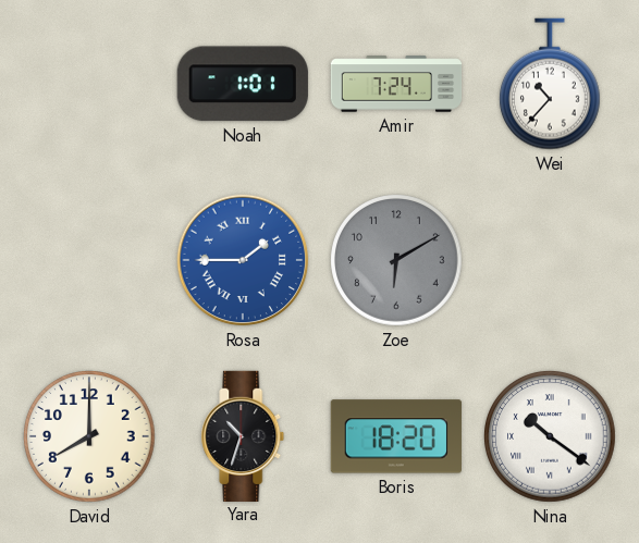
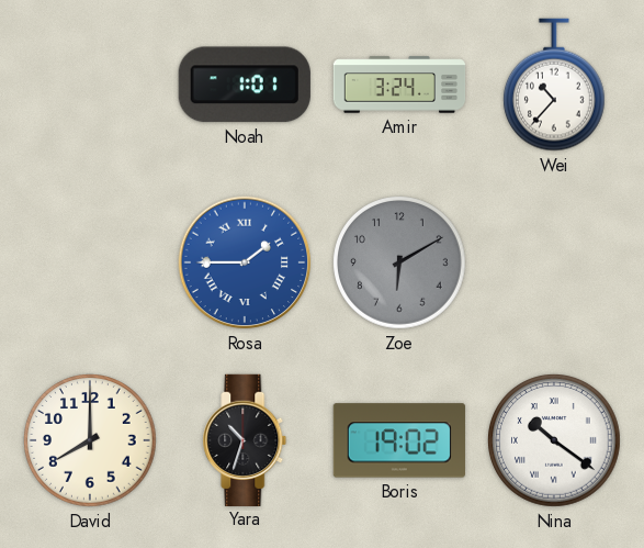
Amir: 7:24 -> 3:24
Boris: 18:20 -> 19:02
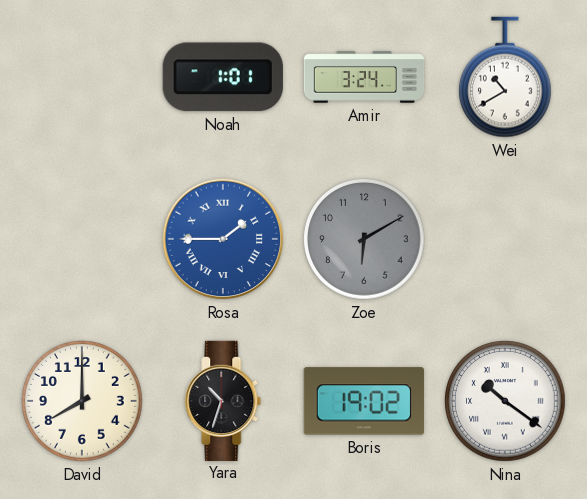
Wei: 10:37 -> 10:40
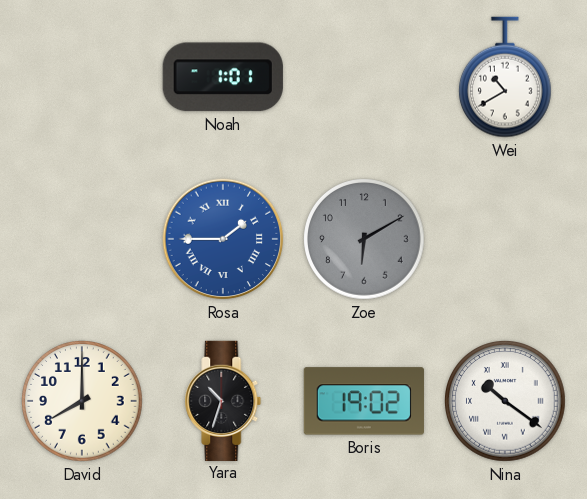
Amir: 3:24 -> none
